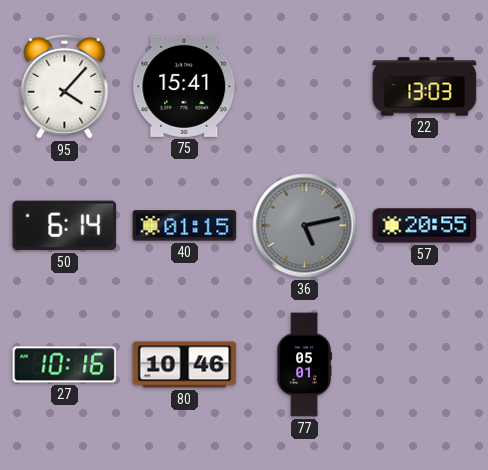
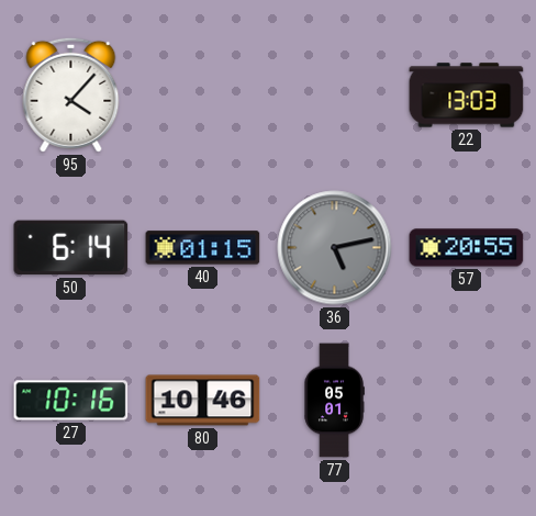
75: 15:41 -> none
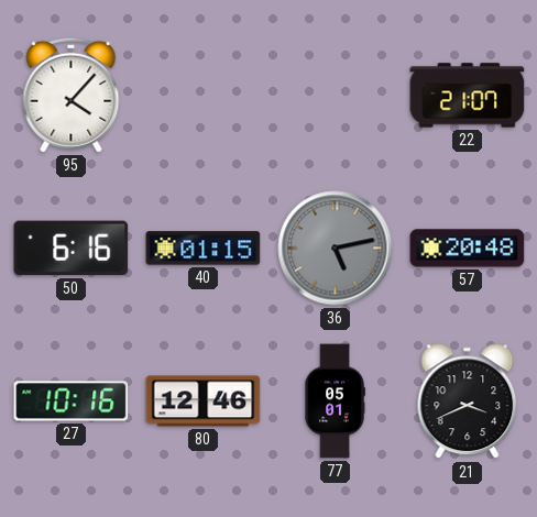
22: 13:03 -> 21:07
50: 6:14 -> 6:16
57: 20:55 -> 20:48
80: 10:46 -> 12:46
21: none -> 3:41
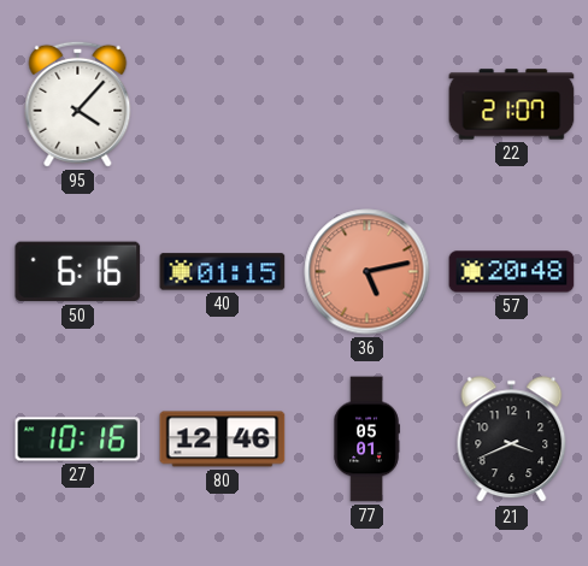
36 dial: grey -> salmon
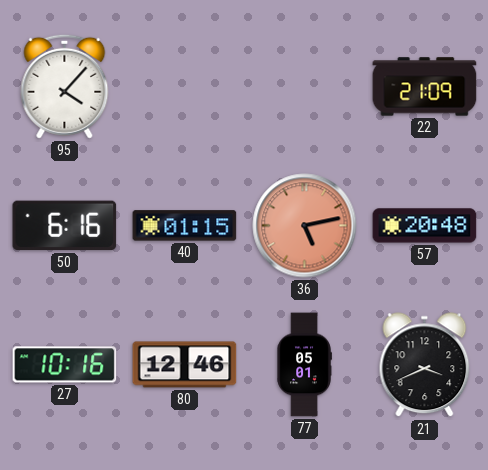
22: 21:07 -> 21:09
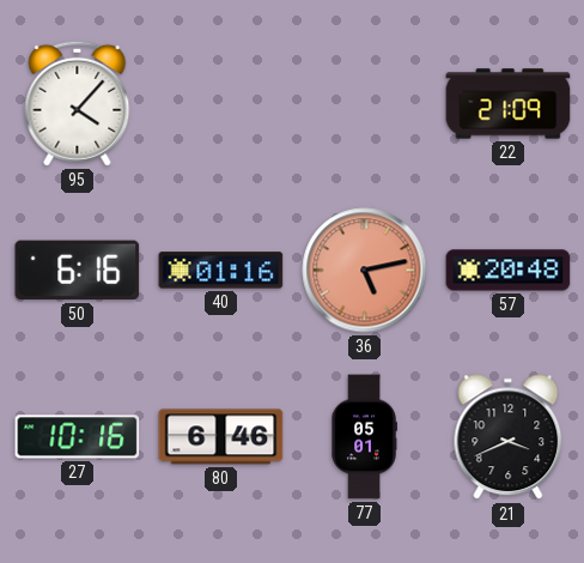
40: 01:15 -> 01:16
80: 12:46 -> 6:46
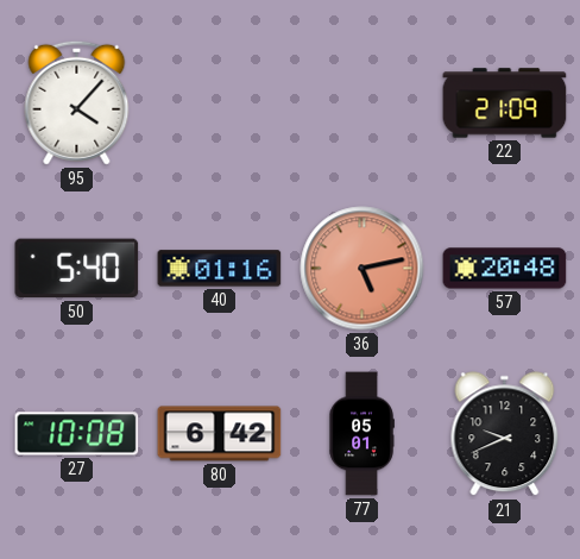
50: 6:16 -> 5:40
27: 10:16 -> 10:08
80: 6:46 -> 6:42
21: 3:41 -> 9:41
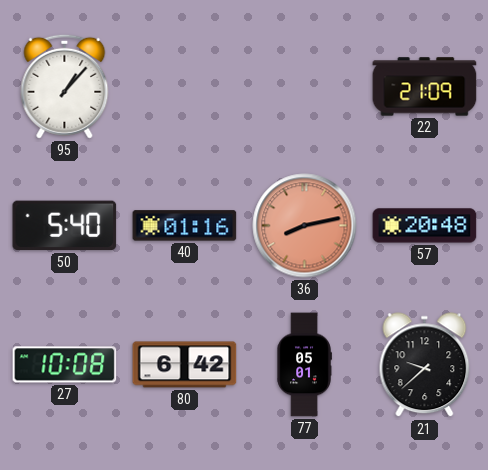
95: 4:07 -> 1:07
36: 5:13 -> 8:13
21: 9:41 -> 9:38
